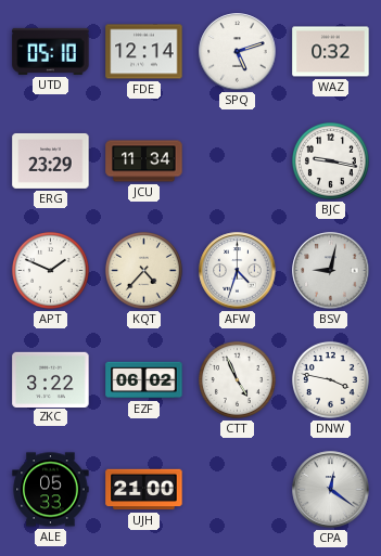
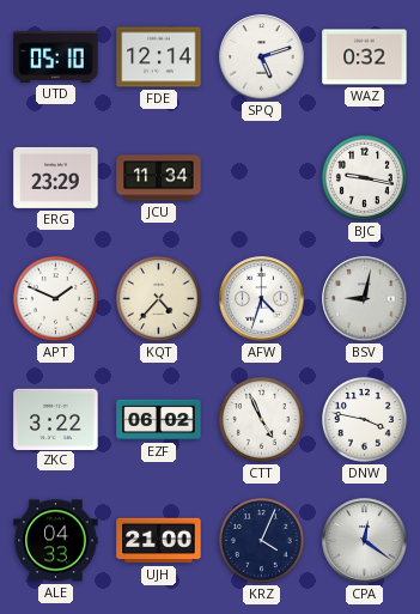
ALE: 05:33 -> 04:33
KRZ: none -> 4:04
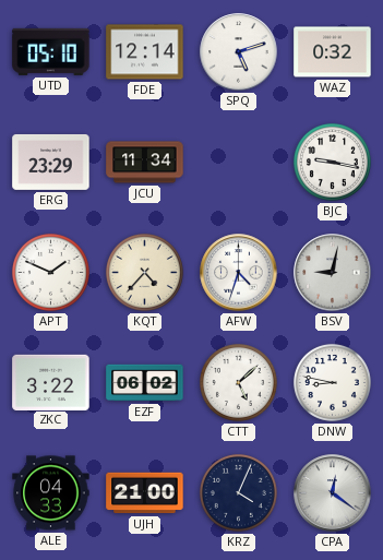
CTT: 4:56 -> 5:08
DNW: 3:47 -> 8:47
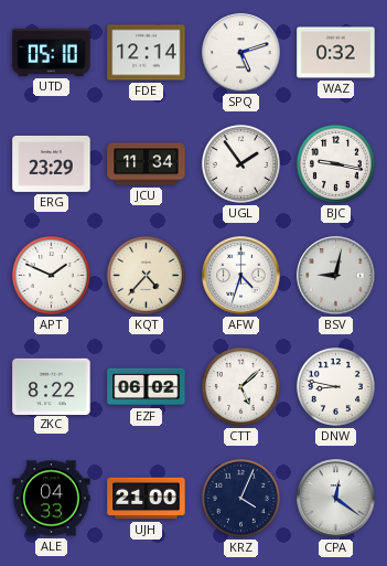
UGL: none -> 1:54
ZKC: 3:22 -> 8:22
